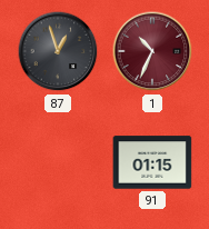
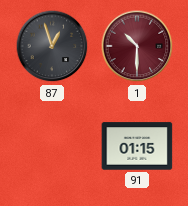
1: 10:34 -> 10:30
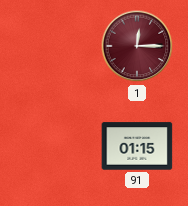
87: 12:57 -> none
1: 10:30 -> 12:15
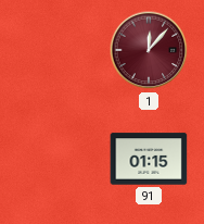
1: 12:15 -> 12:07
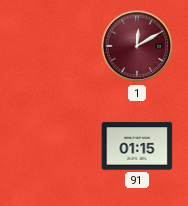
1: 12:07 -> 12:10
